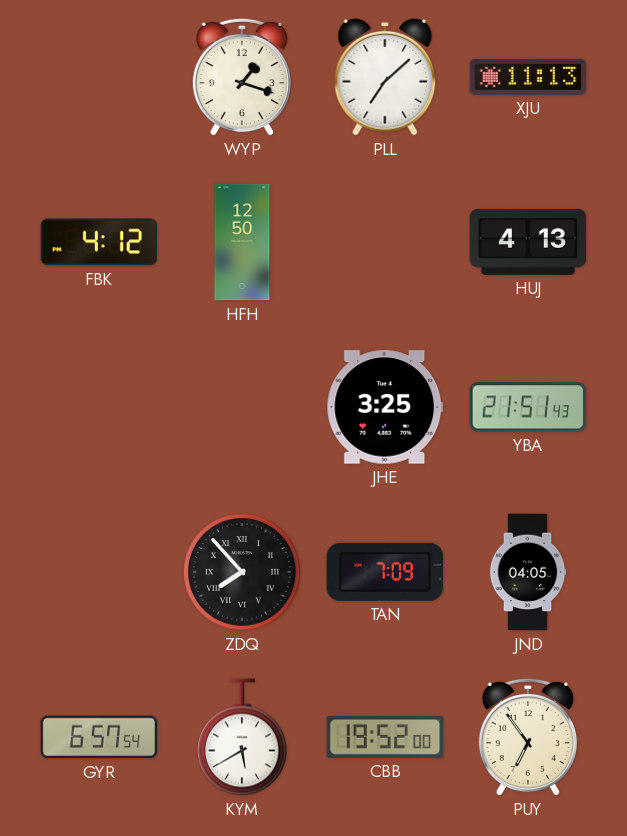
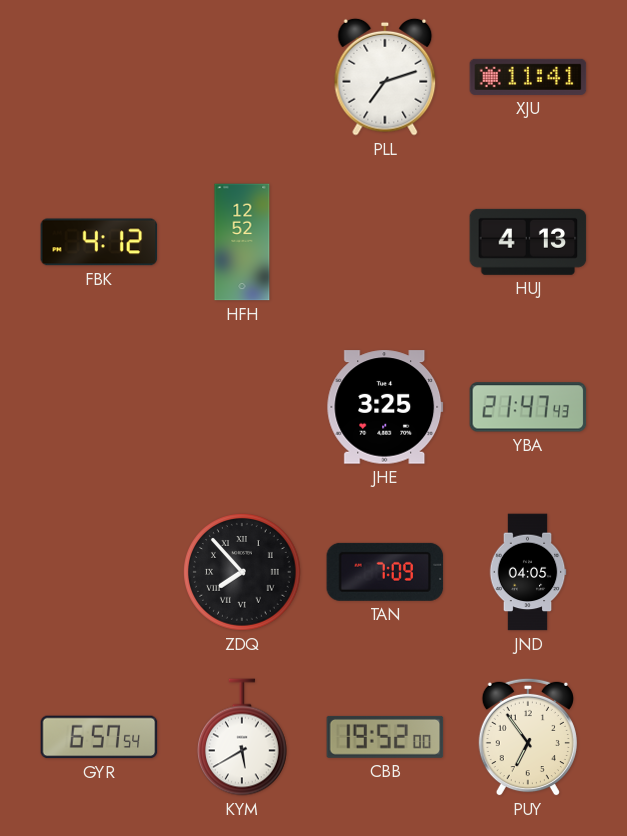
WYP: 1:18 -> none
PLL: 7:08 -> 7:12
XJU: 11:13 -> 11:41
HFH: 12:50 -> 12:52
YBA: 21:51 -> 21:47
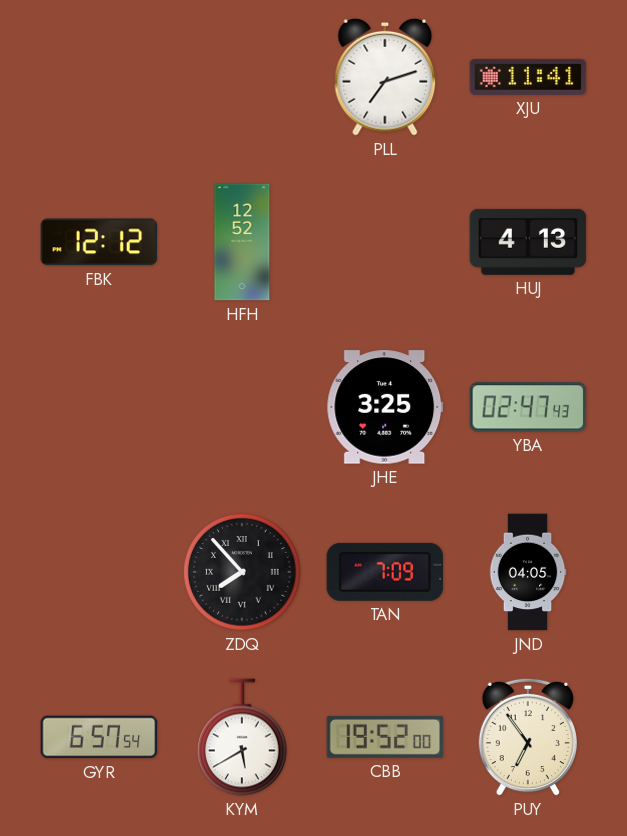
FBK: 4:12 -> 12:12
YBA: 21:47 -> 02:47
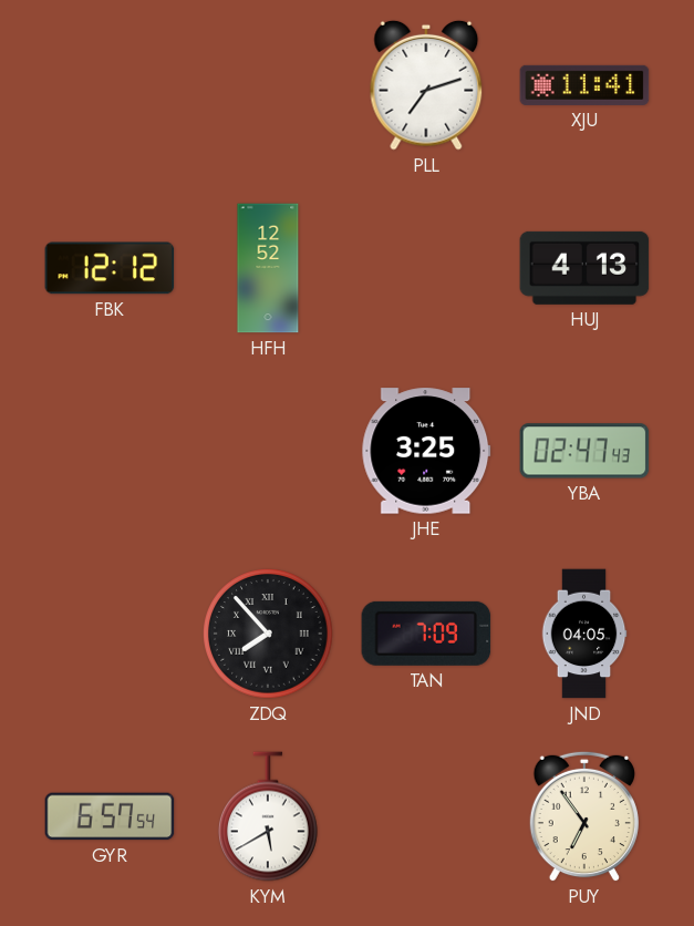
CBB: 19:52 -> none
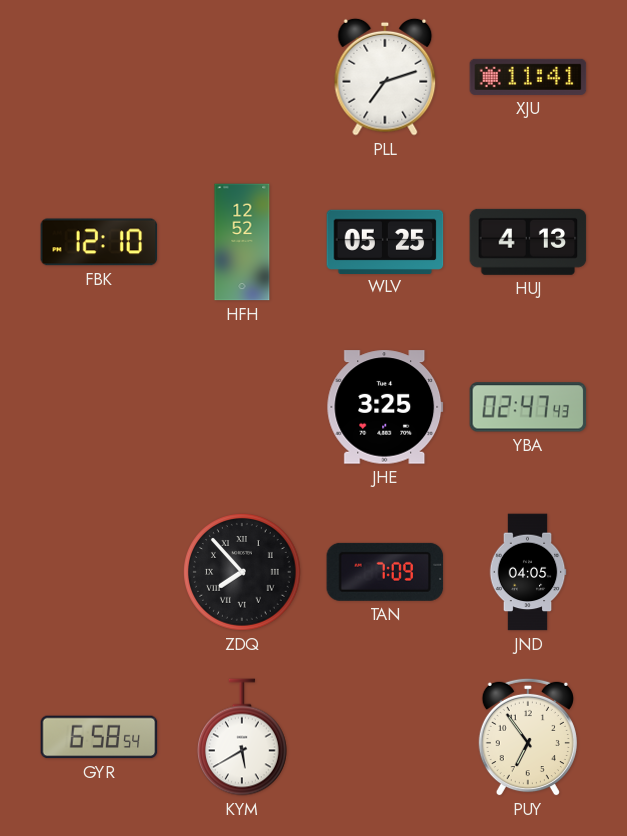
FBK: 12:12 -> 12:10
WLV: none -> 05:25
GYR: 6:57 -> 6:58
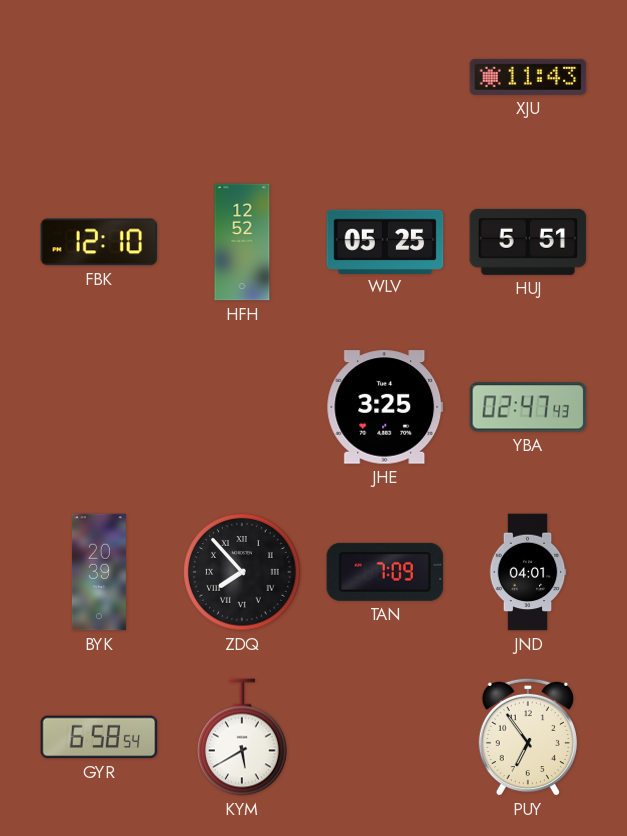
PLL: 7:12 -> none
XJU: 11:41 -> 11:43
HUJ: 4:13 -> 5:51
BYK: none -> 20:39
JND: 04:05 -> 04:01
